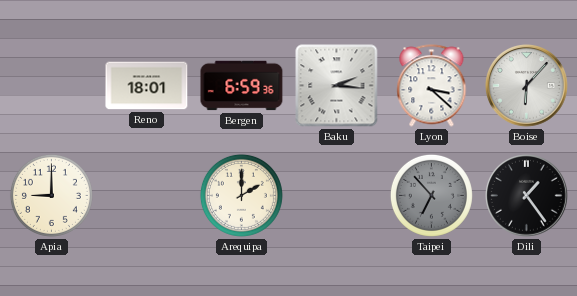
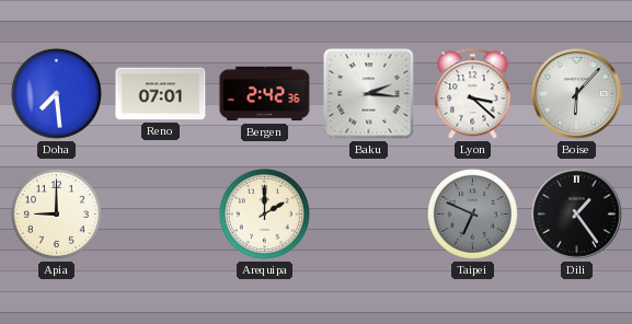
Doha: none -> 7:29
Reno: 18:01 -> 07:01
Bergen: 6:59 -> 2:42
Taipei: 6:53 -> 6:49
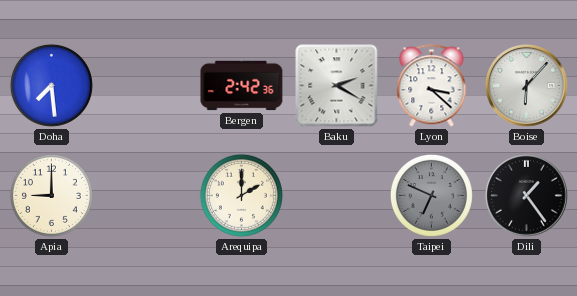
Reno: 07:01 -> none
Baku: 2:16 -> 2:20
